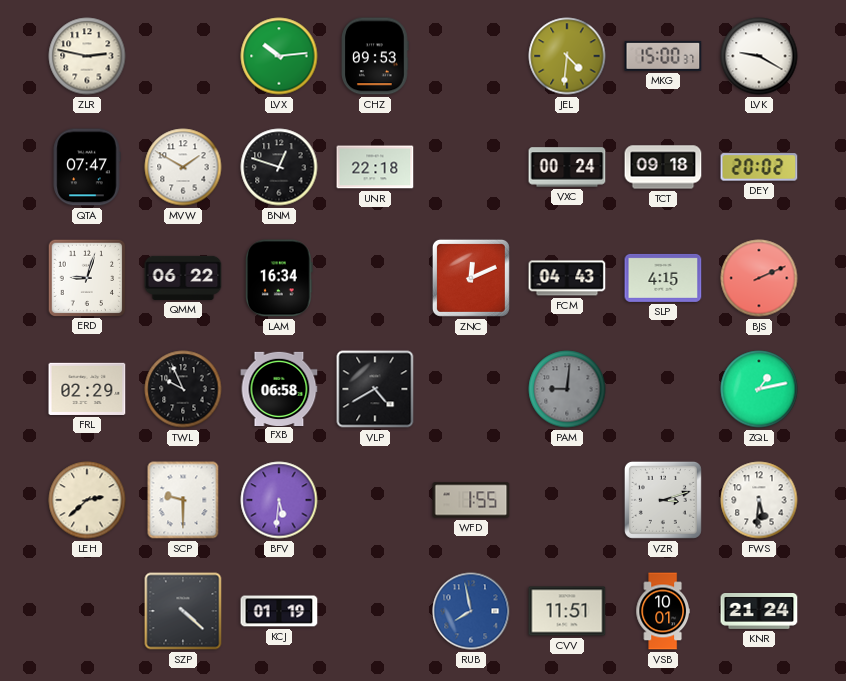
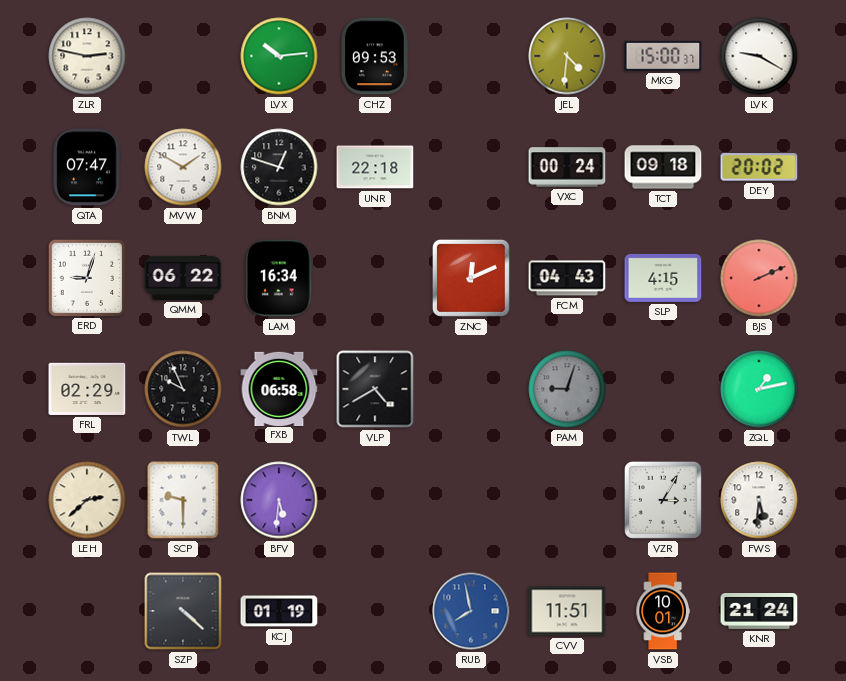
PAM: 9:01 -> 9:03
WFD: 1:55 -> none
VZR: 3:12 -> 3:05
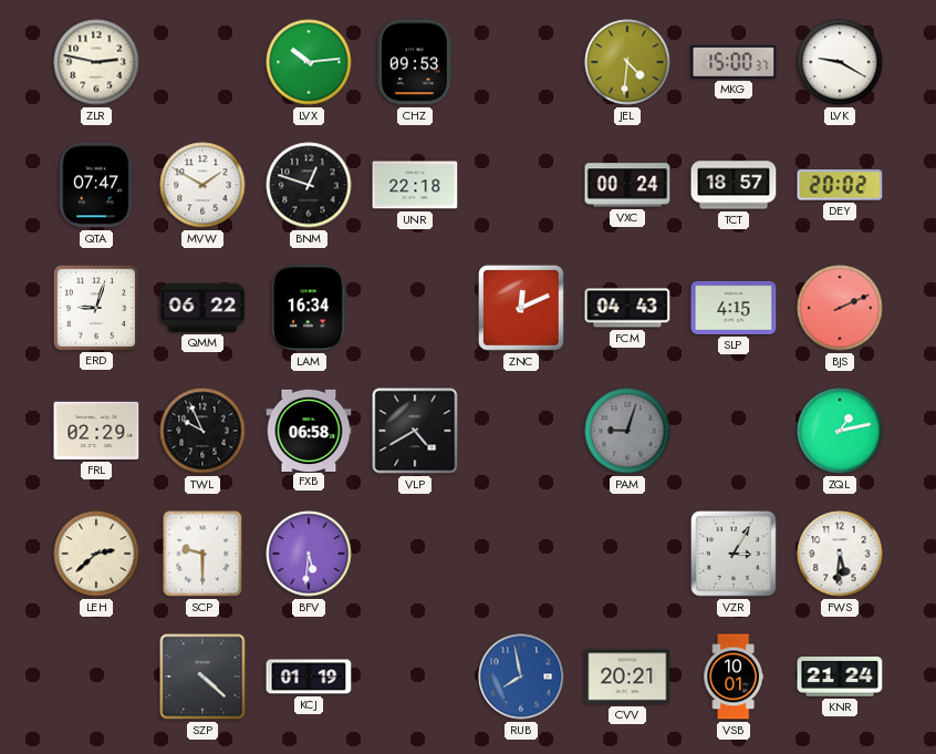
TCT: 09:18 -> 18:57
CVV: 11:51 -> 20:21
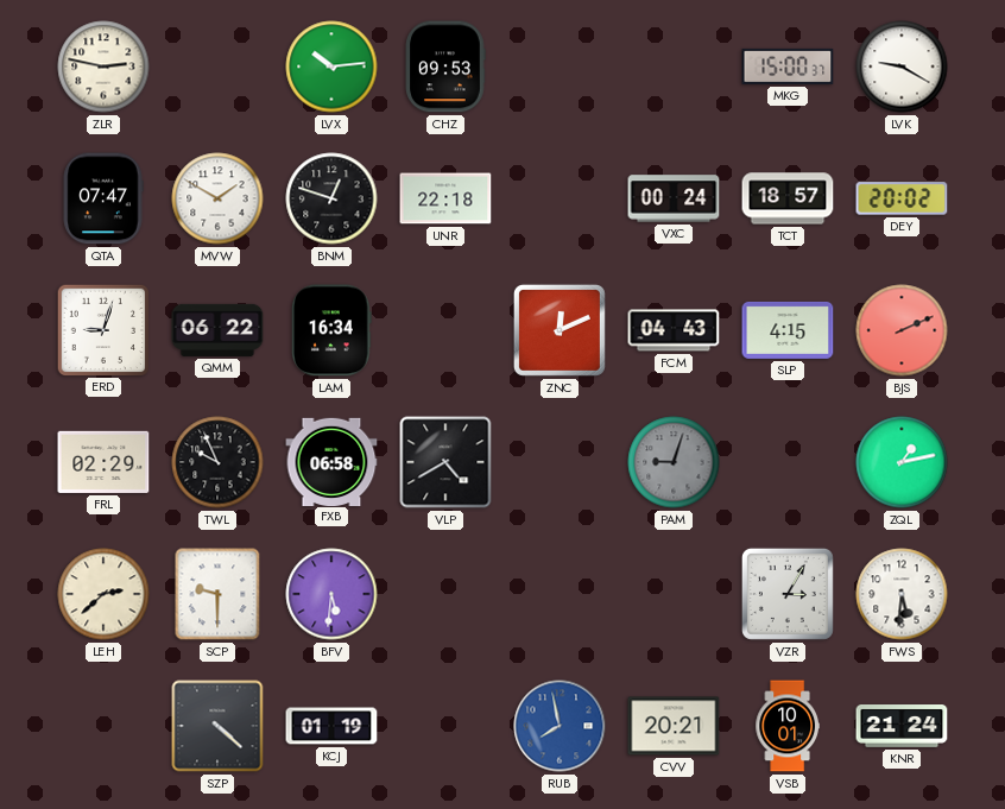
JEL: 4:31 -> none
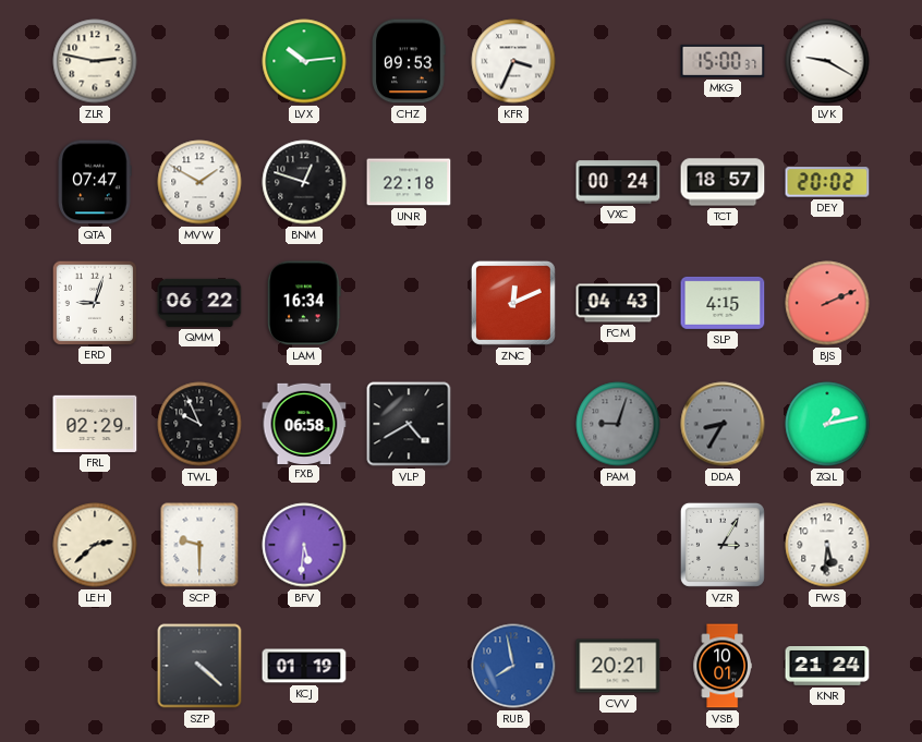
KFR: none -> 3:34
DDA: none -> 8:35
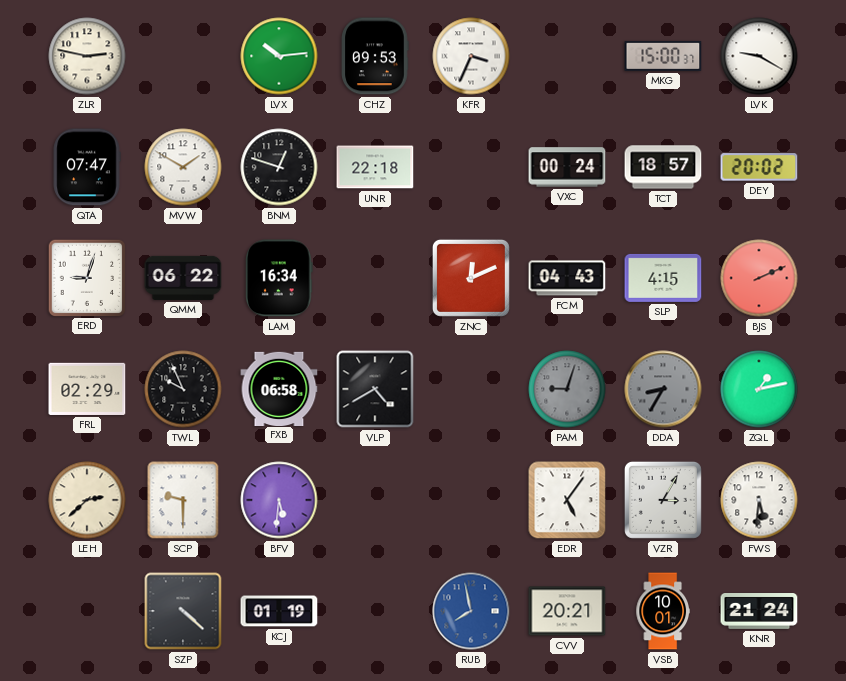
EDR: none -> 5:06
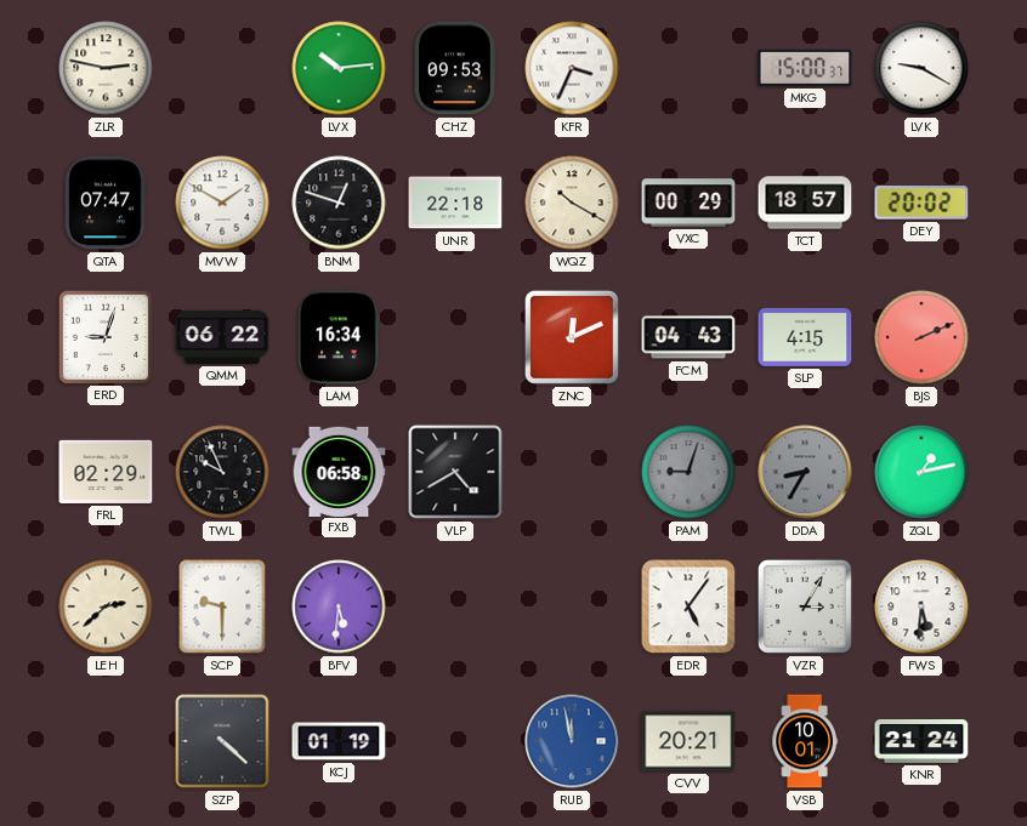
WQZ: none -> 10:20
VXC: 00:24 -> 00:29
RUB: 7:58 -> 11:58
